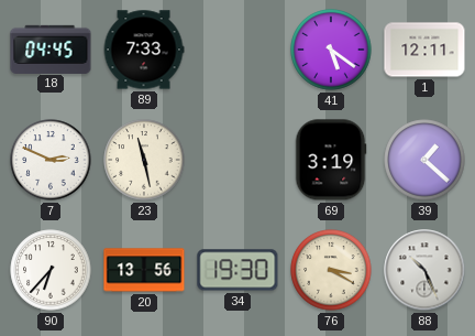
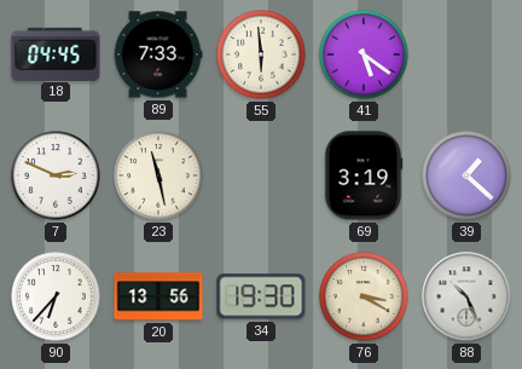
55: none -> 5:59
1: 12:11 -> none
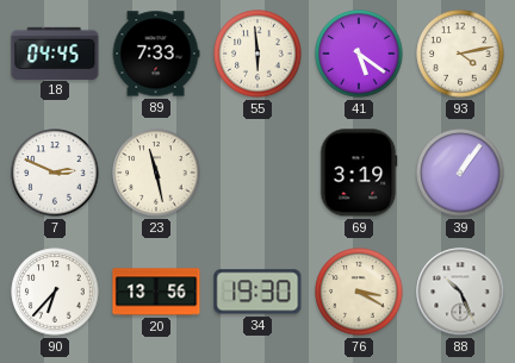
93: none -> 4:13
39: 1:22 -> 1:06
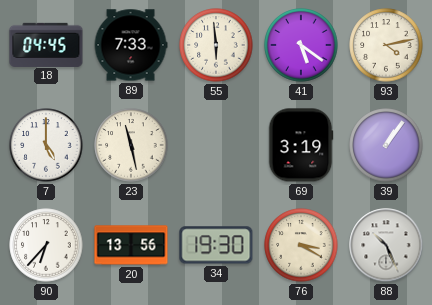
7: 2:49 -> 5:00
